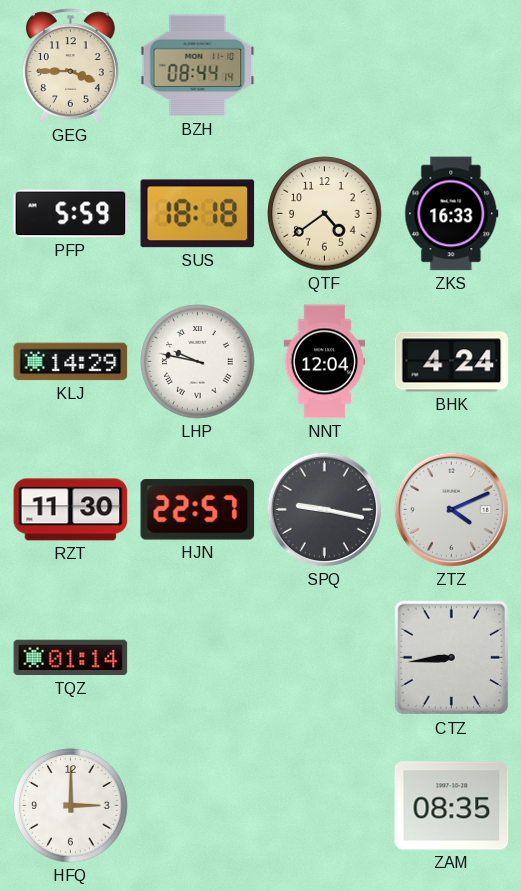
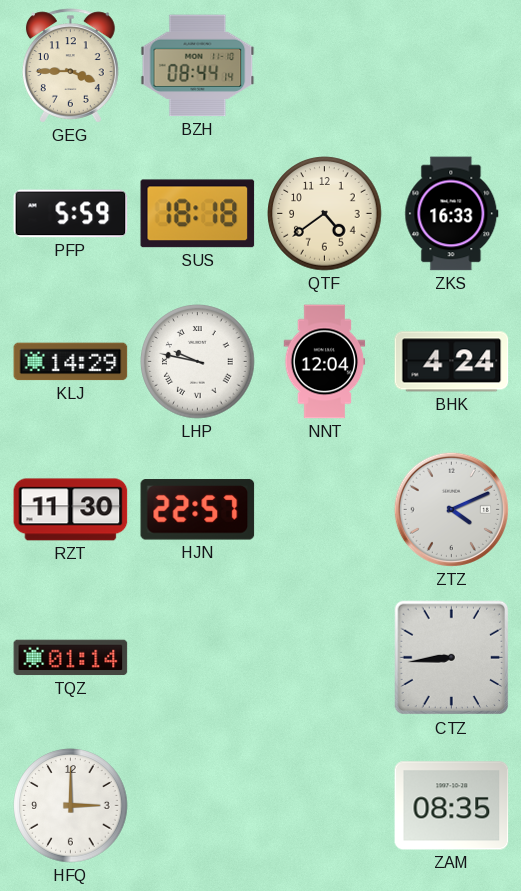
SPQ: 9:17 -> none
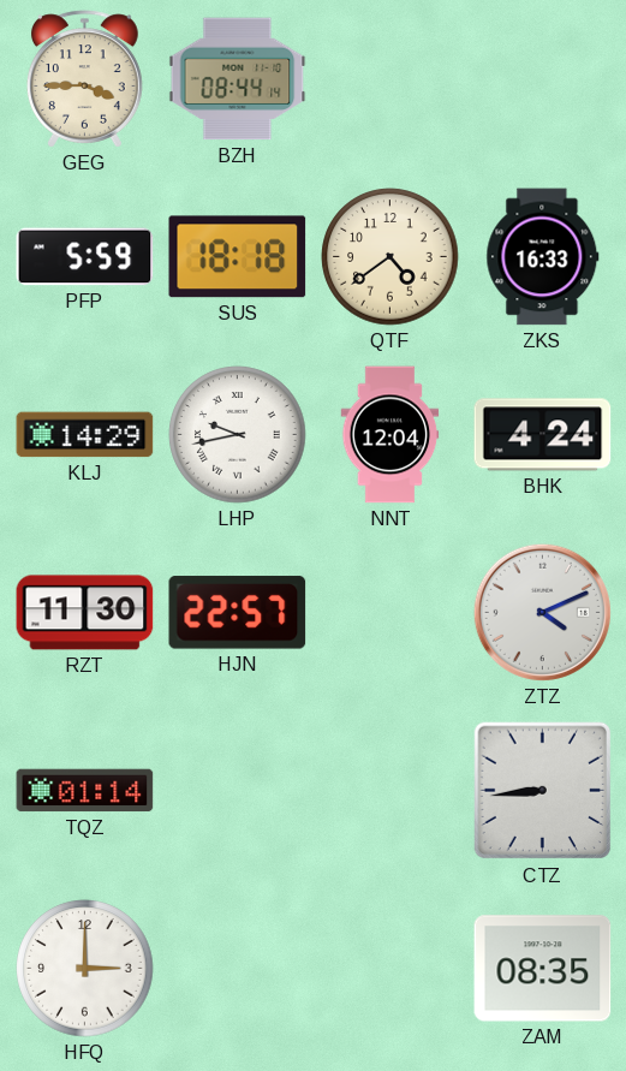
LHP: 9:47 -> 9:43
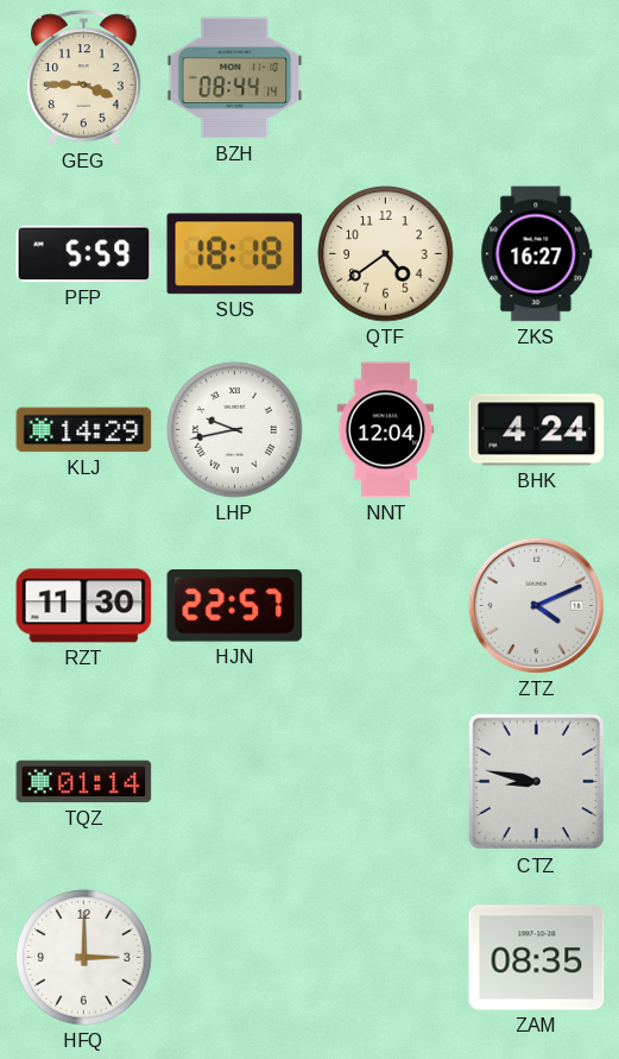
ZKS: 16:33 -> 16:27
CTZ: 8:44 -> 8:47
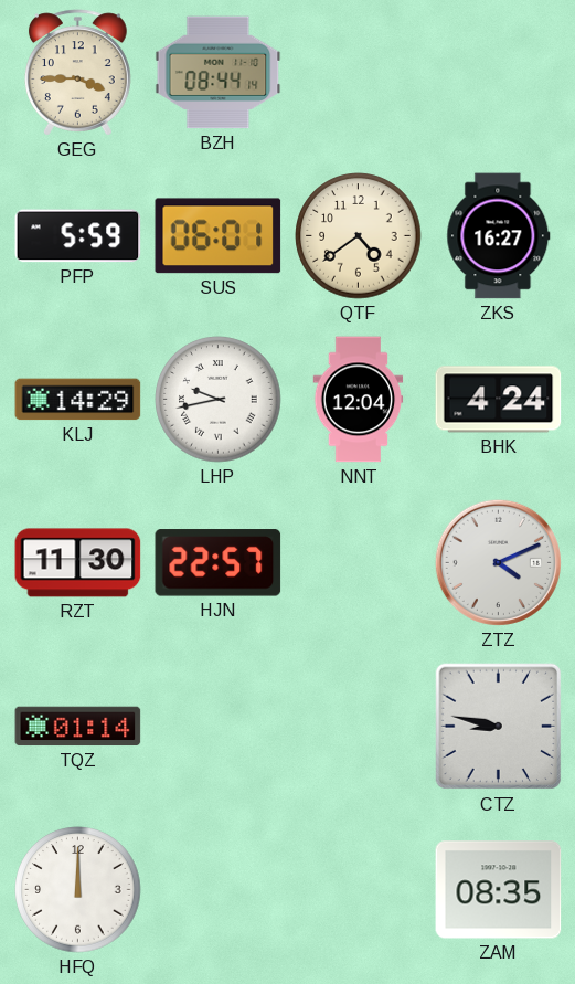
SUS: 18:18 -> 06:01
HFQ: 3:00 -> 12:00
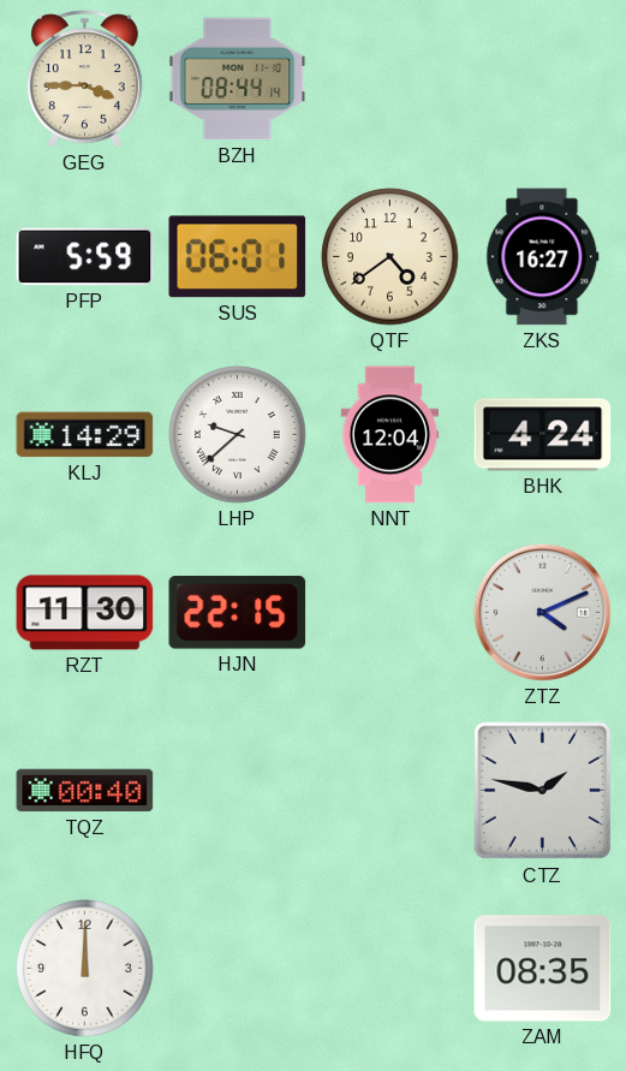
LHP: 9:43 -> 9:38
HJN: 22:57 -> 22:15
TQZ: 01:14 -> 00:40
CTZ: 8:47 -> 1:47
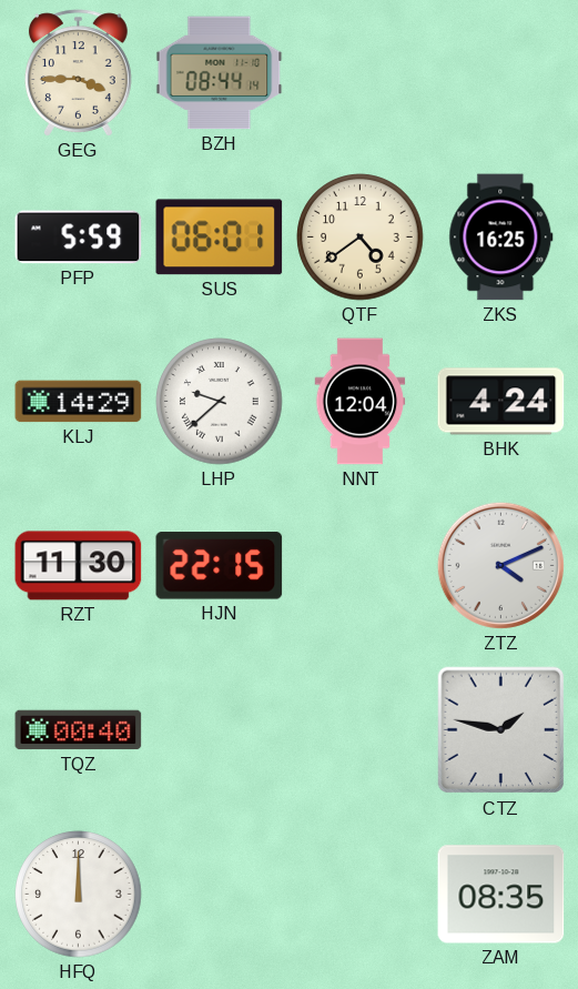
ZKS: 16:27 -> 16:25
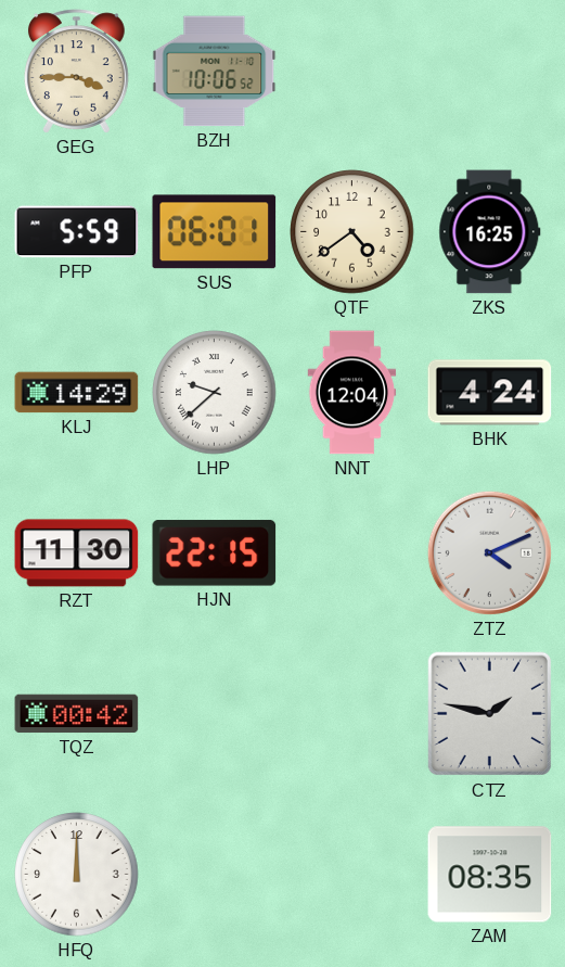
BZH: 08:44 -> 10:06
TQZ: 00:40 -> 00:42
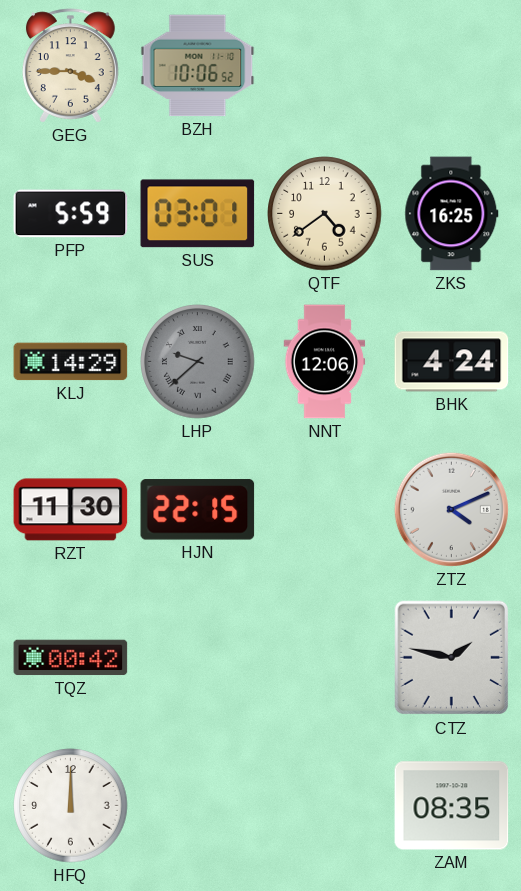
SUS: 06:01 -> 03:01
LHP dial: white -> grey
NNT: 12:04 -> 12:06
